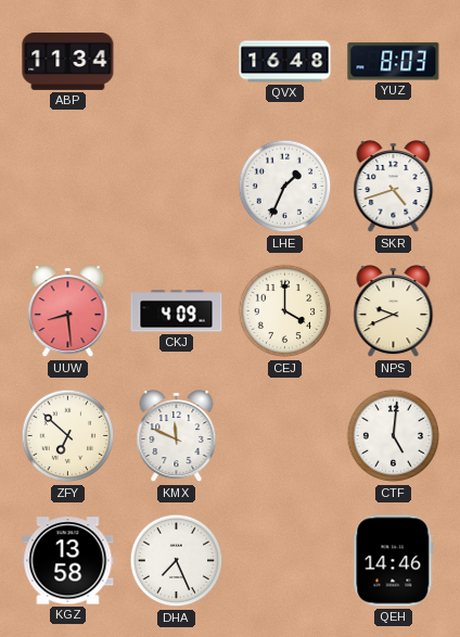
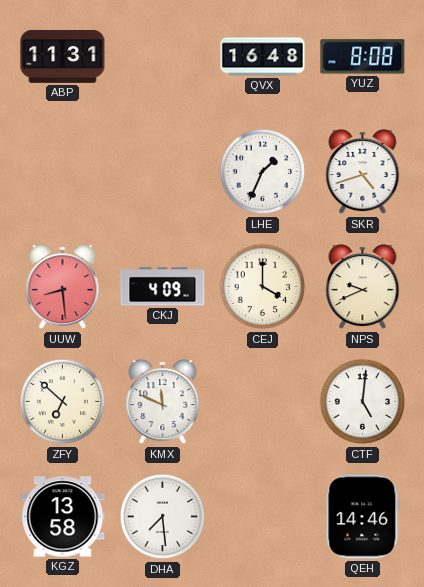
ABP: 11:34 -> 11:31
YUZ: 8:03 -> 8:08
DHA: 7:26 -> 7:29
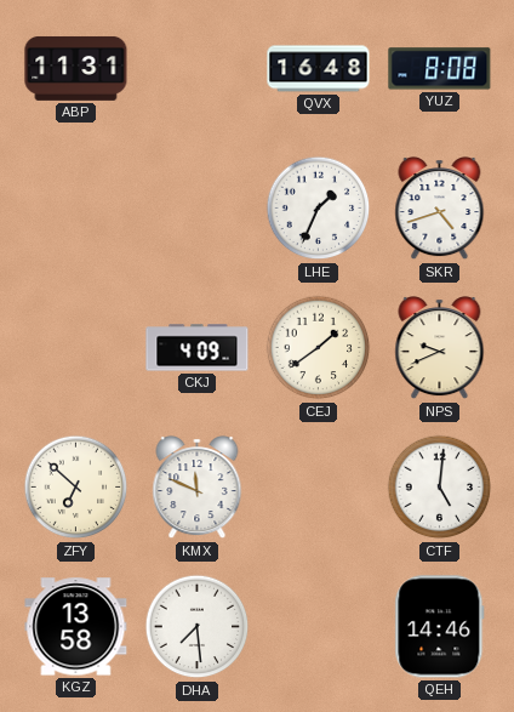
UUW: 8:29 -> none
CEJ: 4:00 -> 1:39
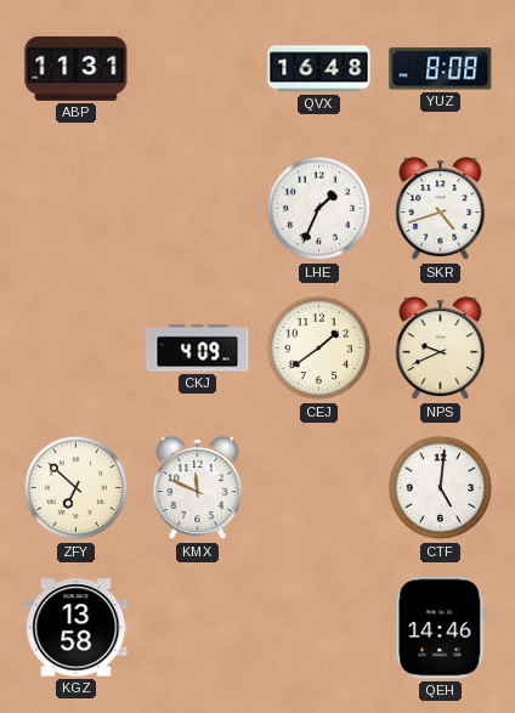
DHA: 7:29 -> none
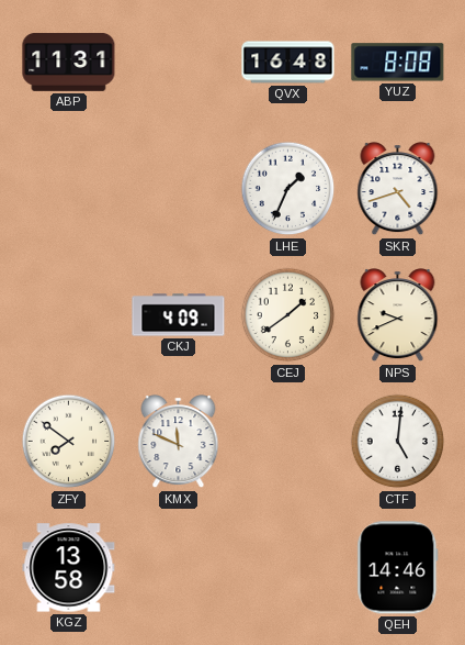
ZFY: 6:52 -> 7:51
